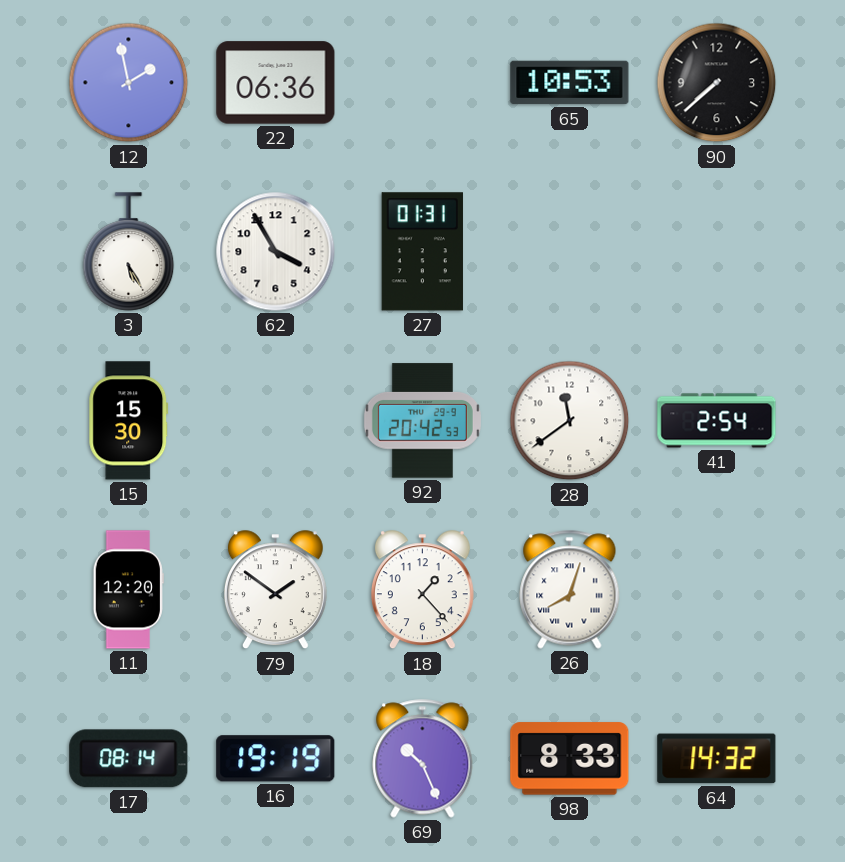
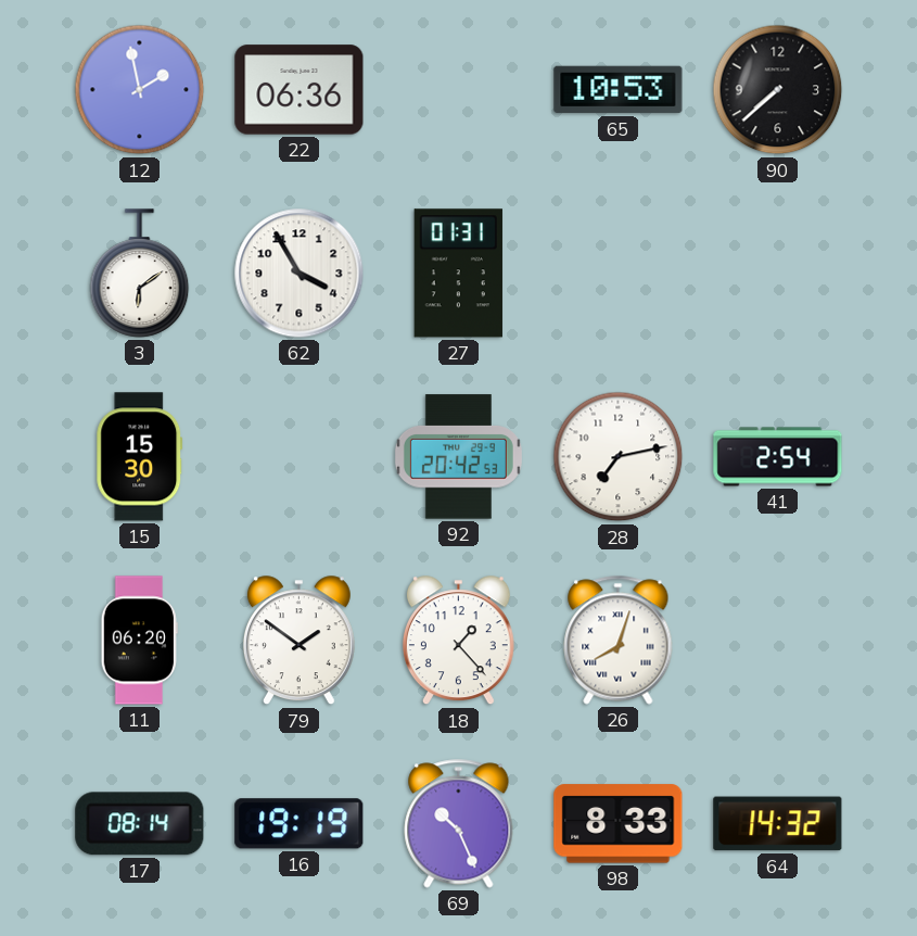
3: 5:25 -> 6:09
28: 11:39 -> 7:13
11: 12:20 -> 06:20
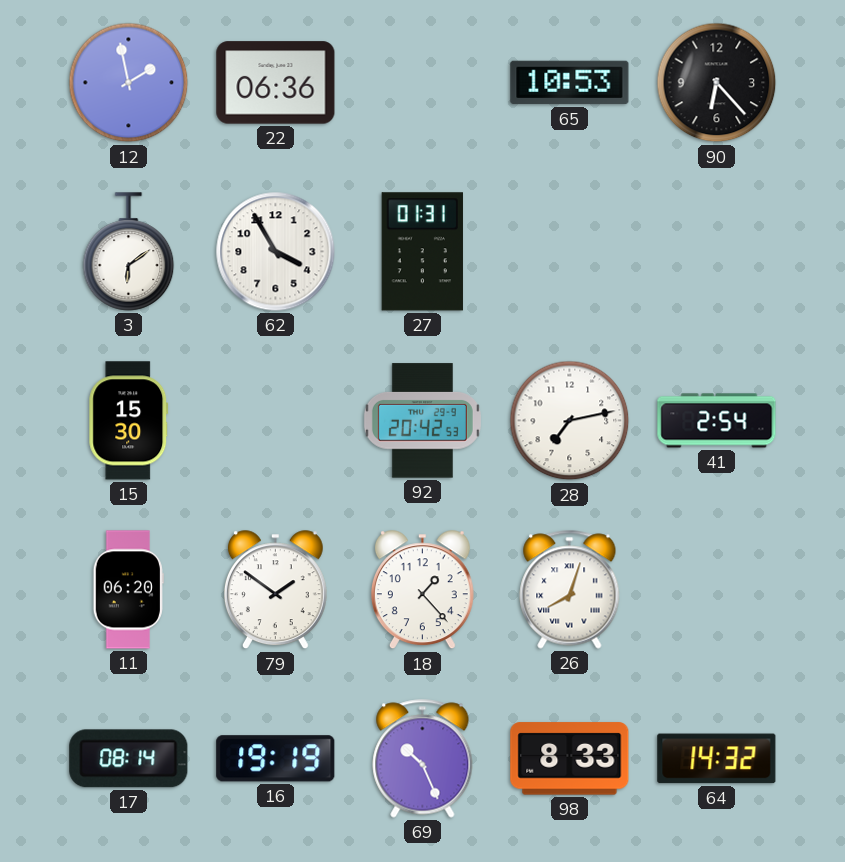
90: 7:38 -> 6:23
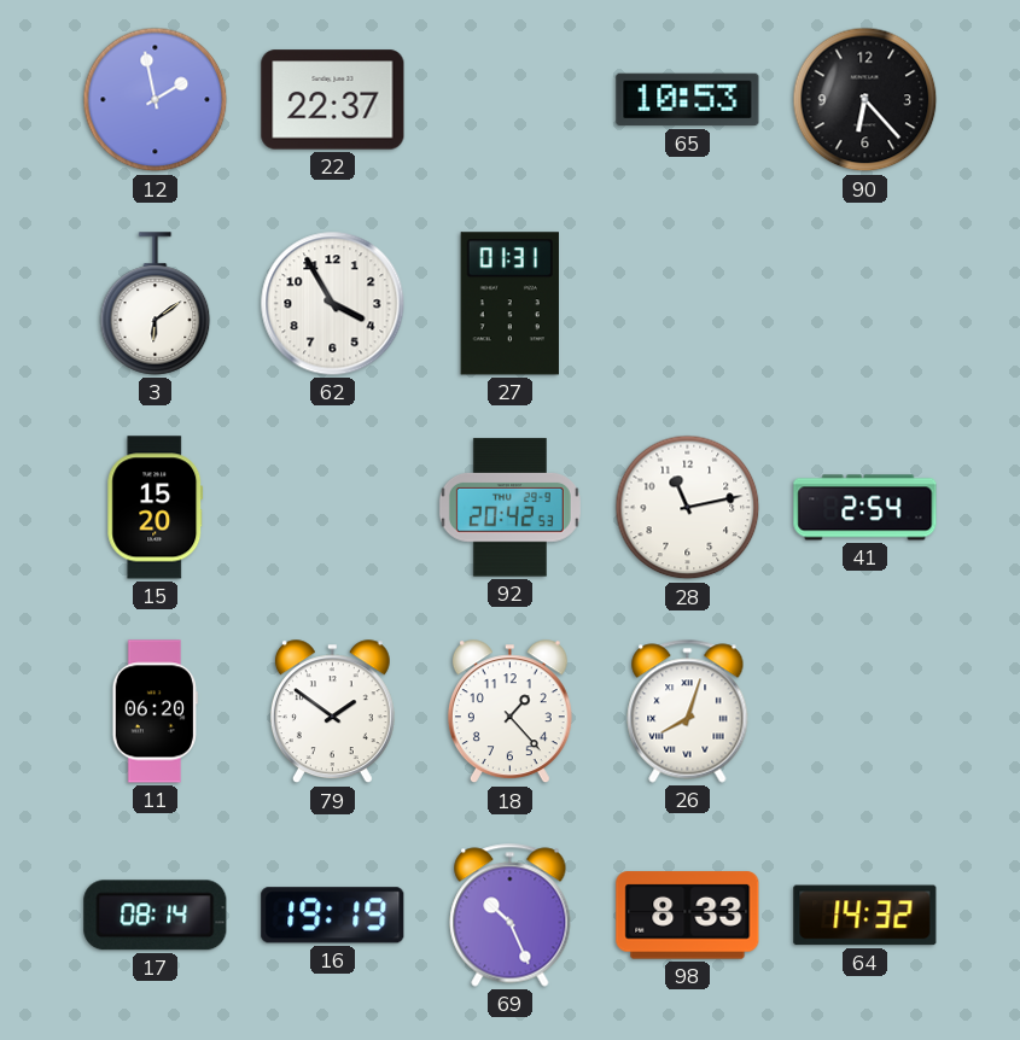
22: 06:36 -> 22:37
15: 15:30 -> 15:20
28: 7:13 -> 11:13
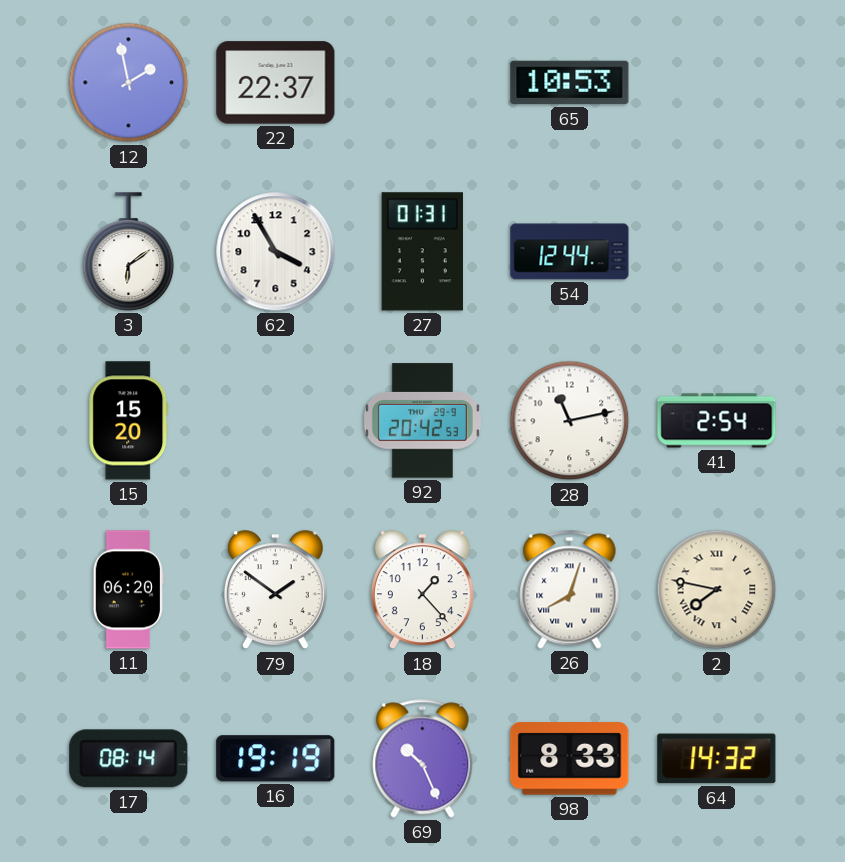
90: 6:23 -> none
54: none -> 12:44
2: none -> 7:47
